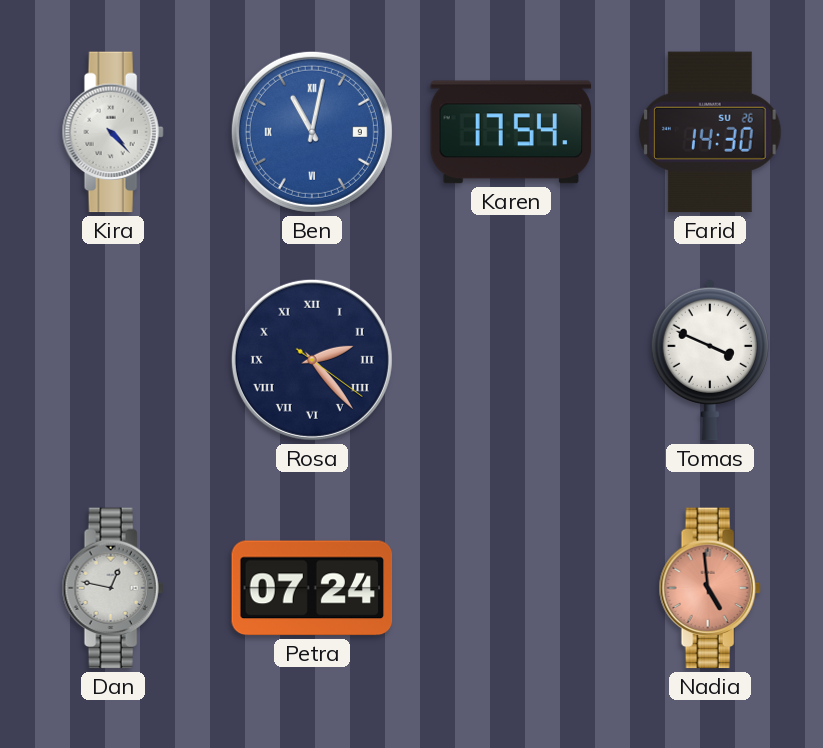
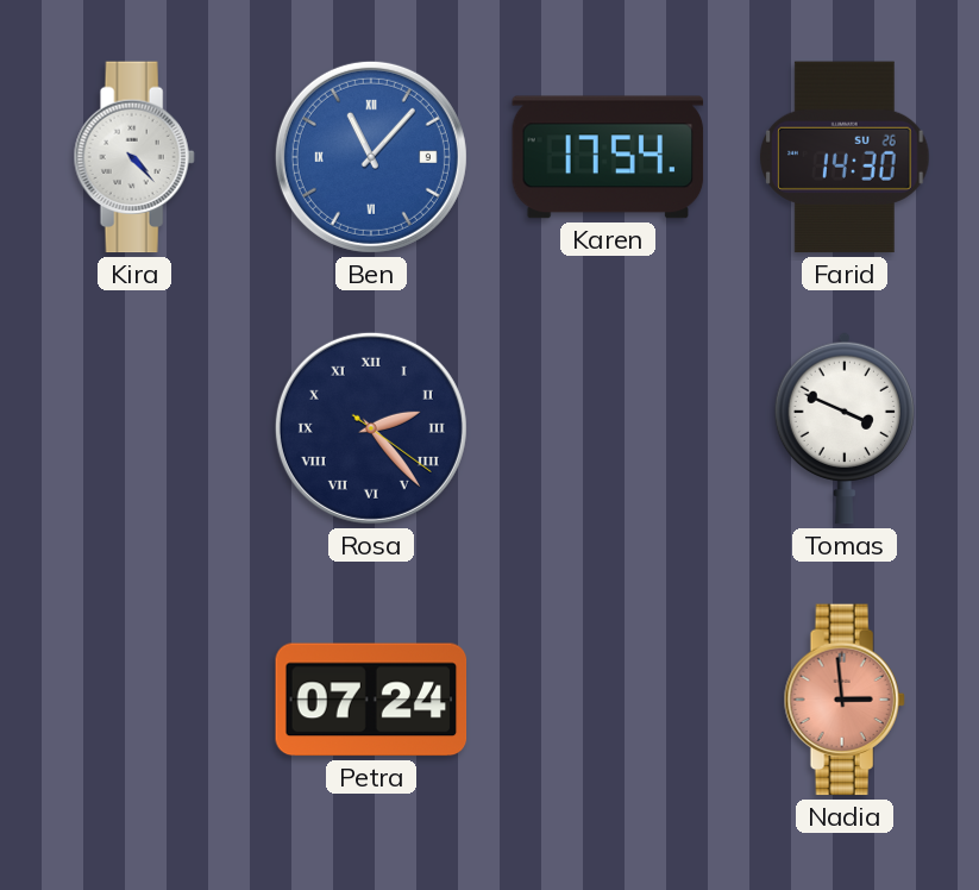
Ben: 11:02 -> 11:07
Dan: 12:47 -> none
Nadia: 4:59 -> 2:59
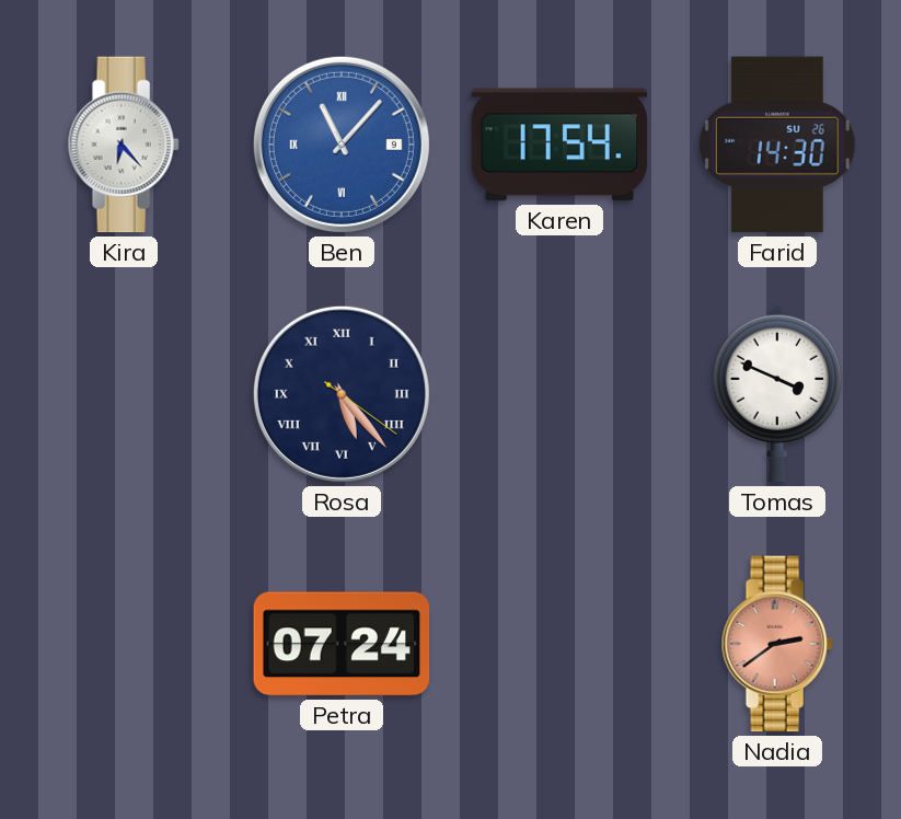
Kira: 4:23 -> 6:23
Rosa: 2:23 -> 5:23
Nadia: 2:59 -> 2:39
